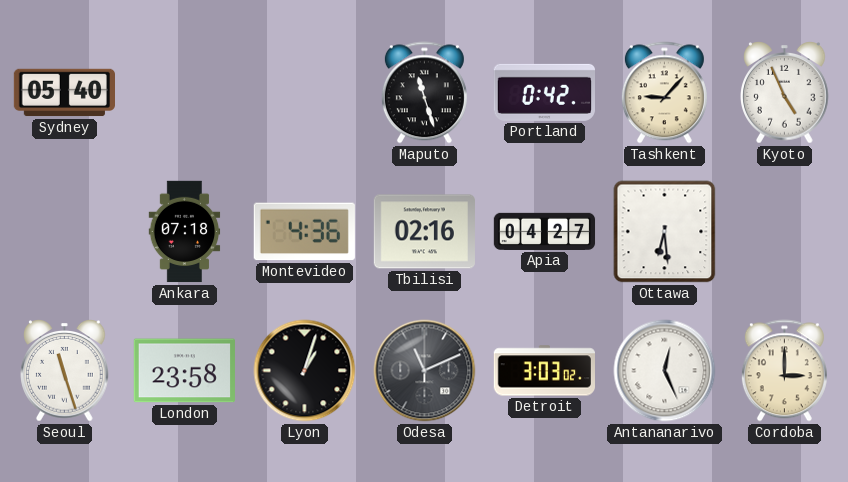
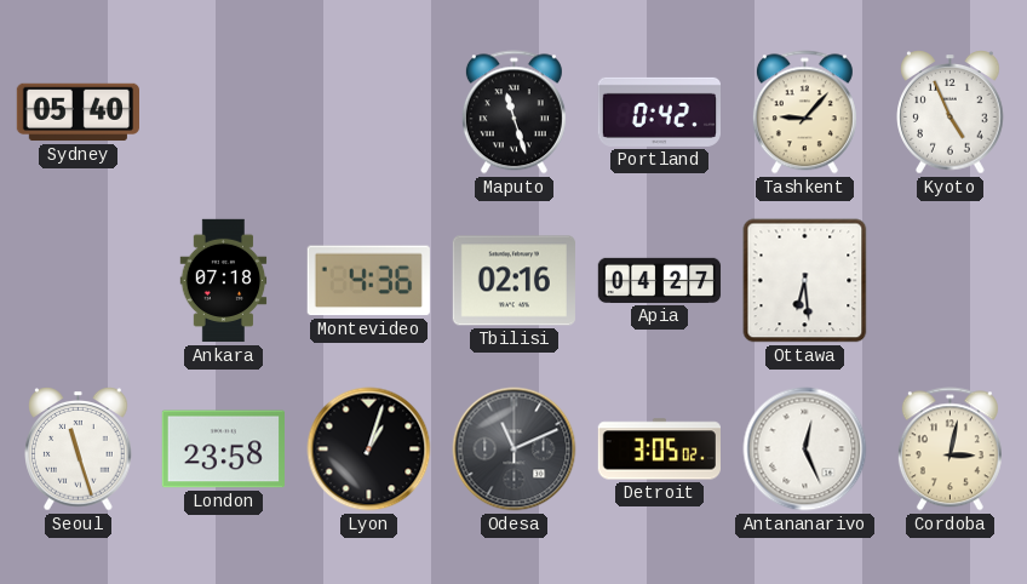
Detroit: 3:03 -> 3:05
Cordoba: 3:00 -> 3:02
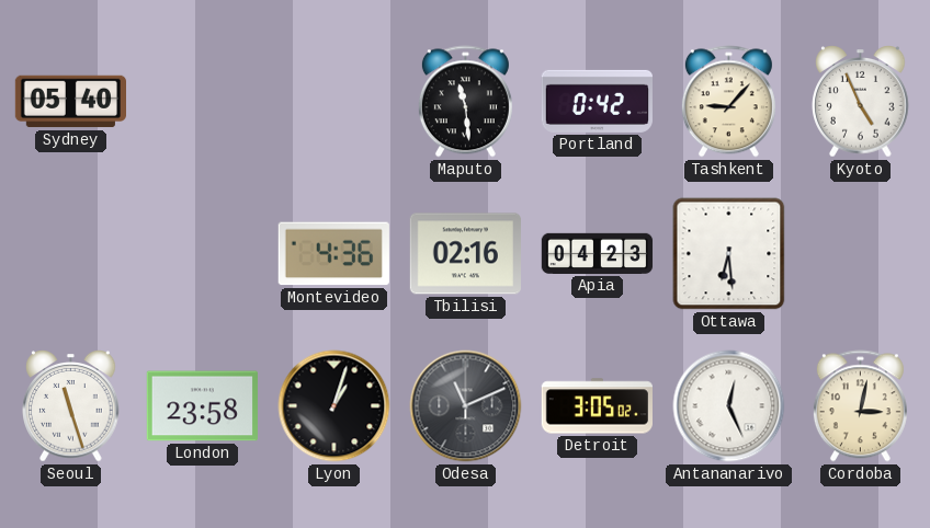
Maputo: 11:27 -> 11:29
Ankara: 07:18 -> none
Apia: 04:27 -> 04:23
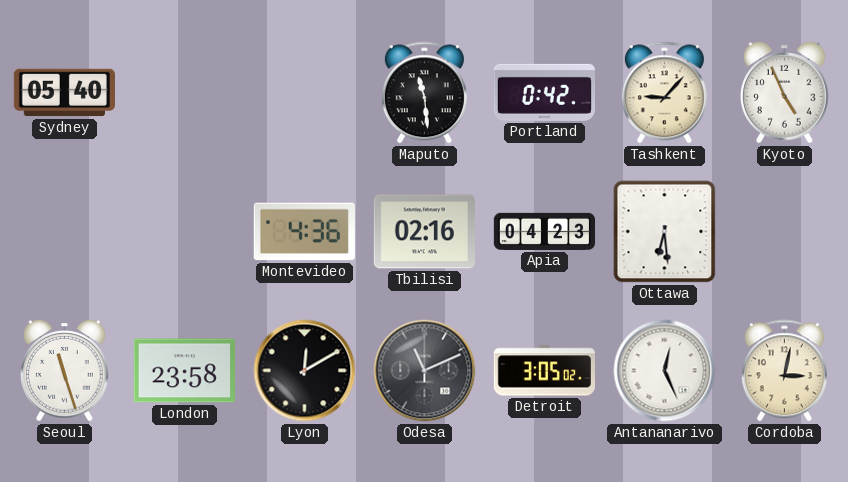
Lyon: 1:03 -> 12:10
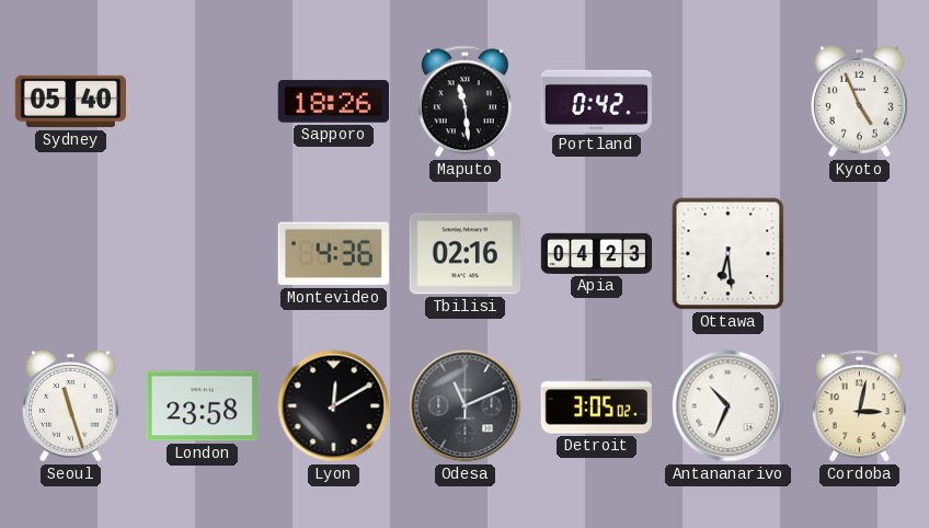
Sapporo: none -> 18:26
Tashkent: 9:07 -> none
Antananarivo: 12:26 -> 10:34
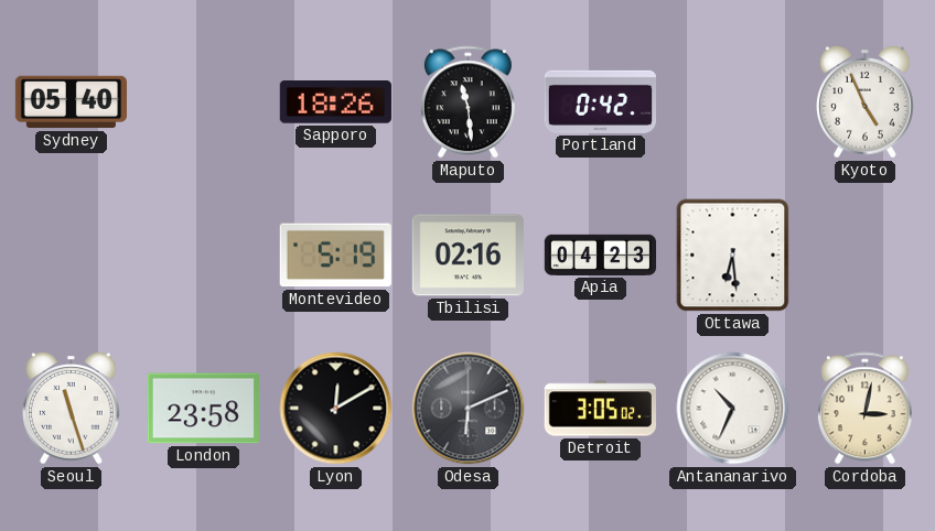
Montevideo: 4:36 -> 5:19
Odesa: 11:11 -> 6:11
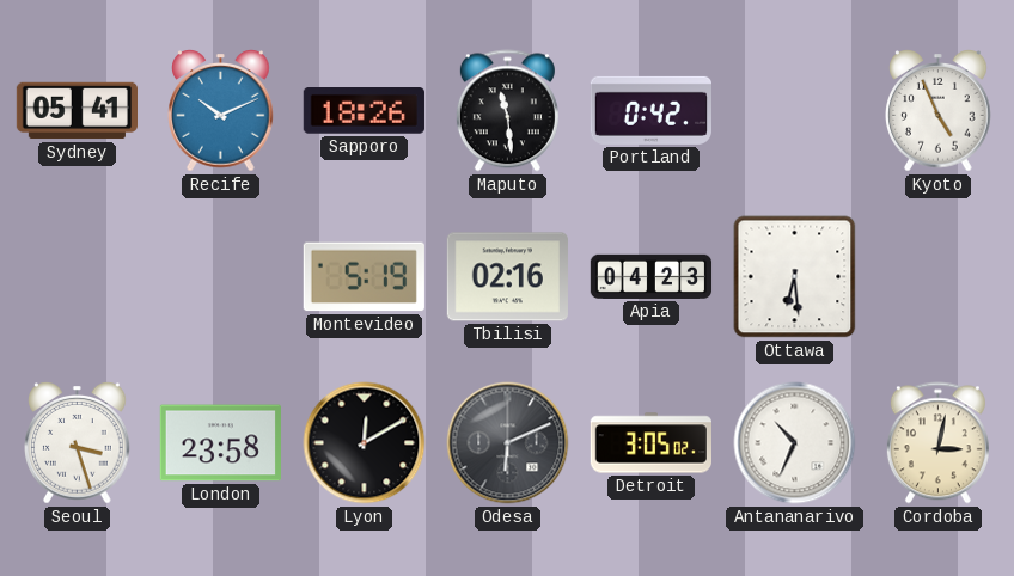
Sydney: 05:40 -> 05:41
Recife: none -> 10:11
Seoul: 11:27 -> 3:27
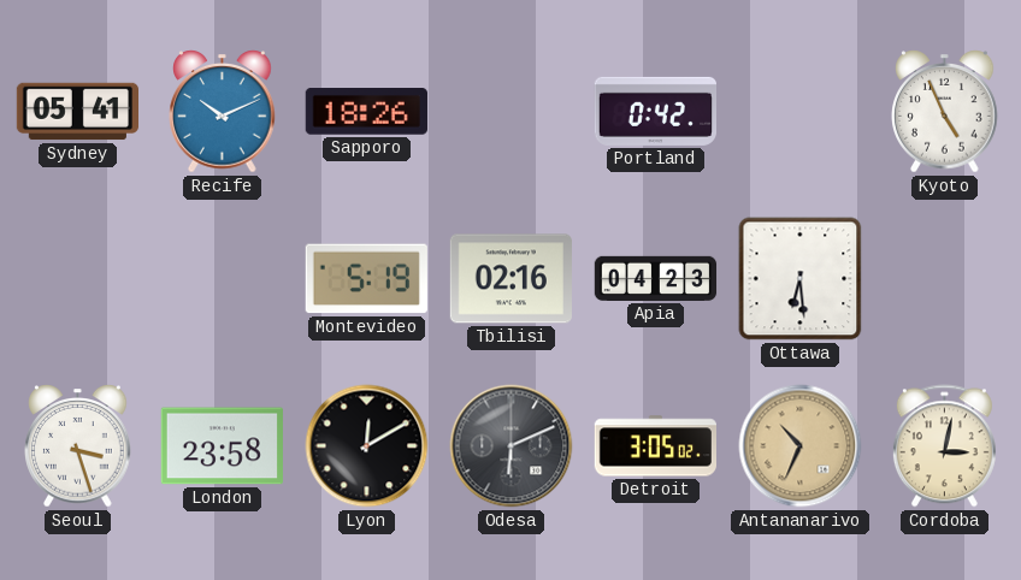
Maputo: 11:29 -> none
Antananarivo dial: white -> champagne
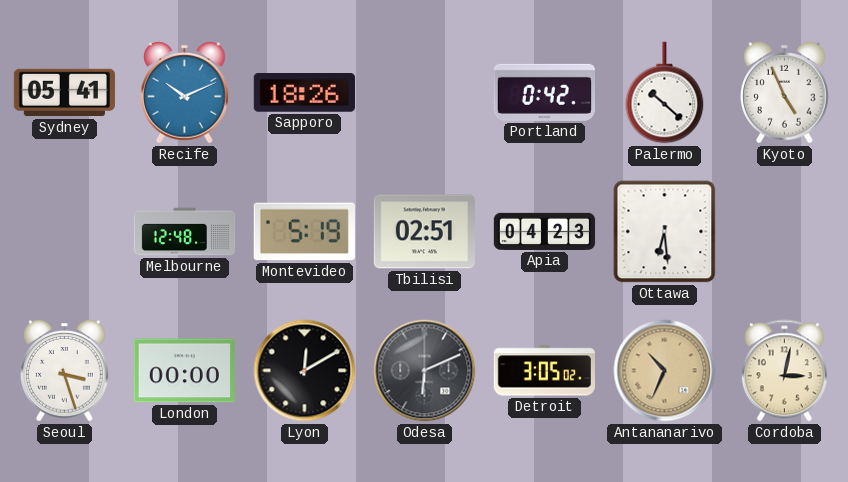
Palermo: none -> 10:22
Melbourne: none -> 12:48
Tbilisi: 02:16 -> 02:51
London: 23:58 -> 00:00
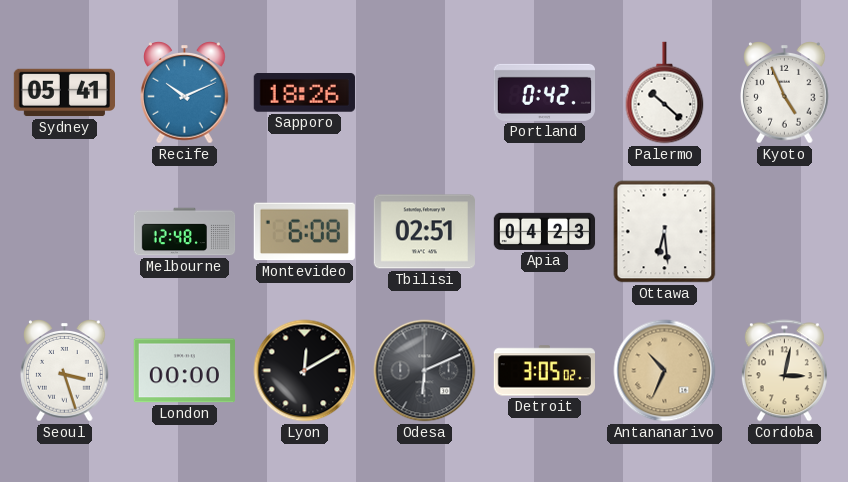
Montevideo: 5:19 -> 6:08
